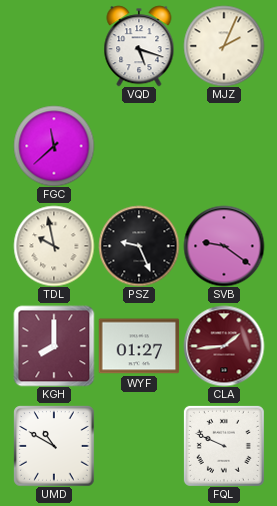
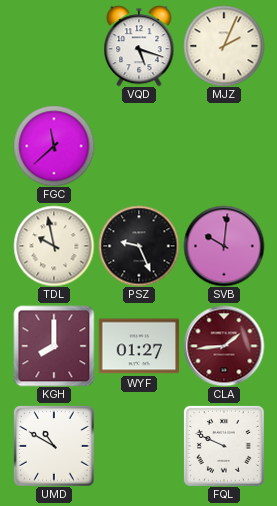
SVB: 9:21 -> 10:01
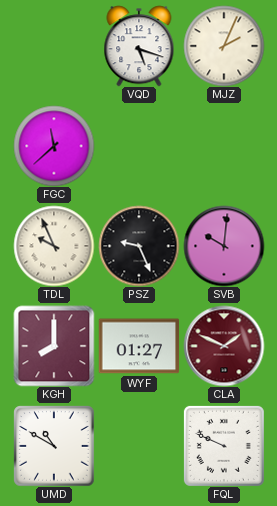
TDL: 9:58 -> 9:56
CLA: 1:44 -> 1:49
